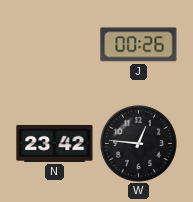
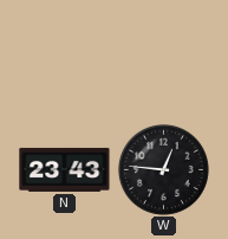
J: 00:26 -> none
N: 23:42 -> 23:43
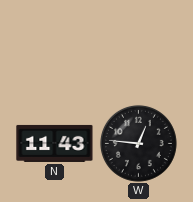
N: 23:43 -> 11:43
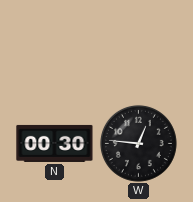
N: 11:43 -> 00:30
